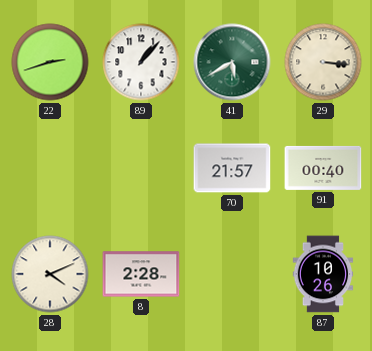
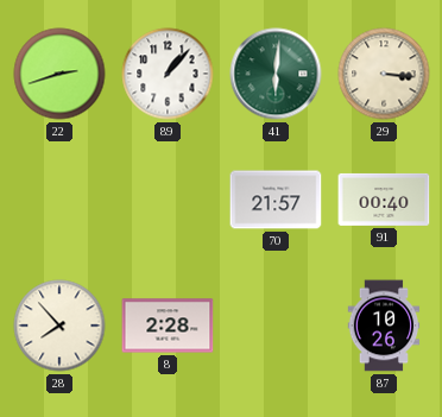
41: 5:40 -> 6:01
28: 4:11 -> 7:53
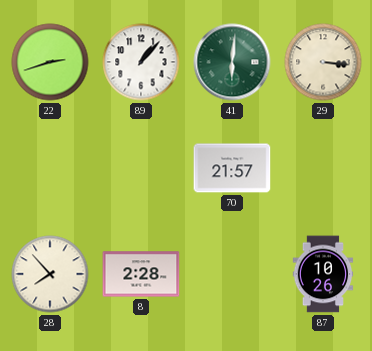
91: 00:40 -> none
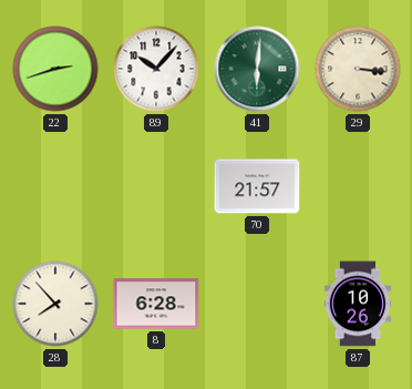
89: 1:07 -> 10:07
8: 2:28 -> 6:28
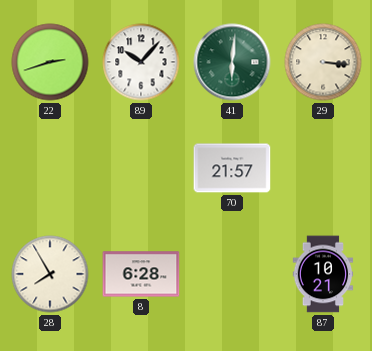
28: 7:53 -> 7:55
87: 10:26 -> 10:21
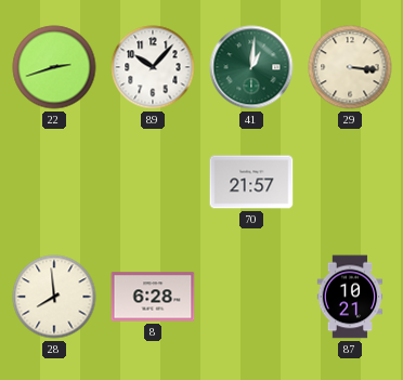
41: 6:01 -> 1:01
28: 7:55 -> 7:59
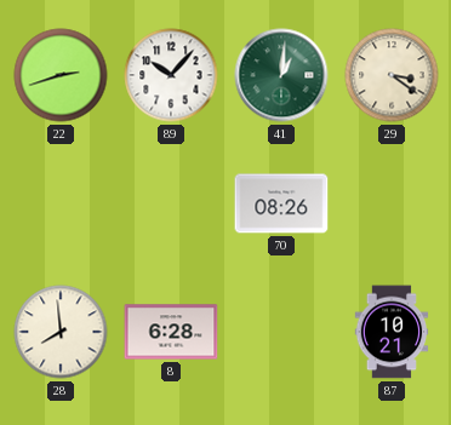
29: 3:16 -> 3:21
70: 21:57 -> 08:26
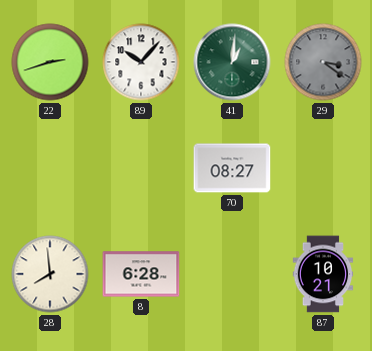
29 dial: cream -> grey
70: 08:26 -> 08:27
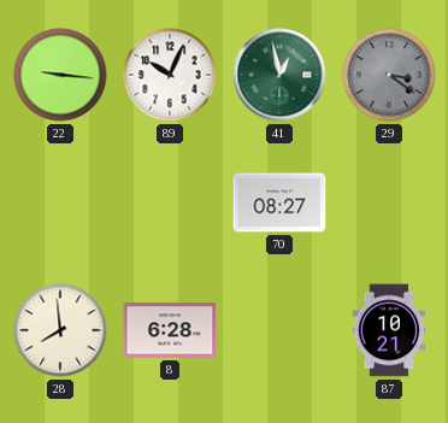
22: 2:42 -> 9:16
89: 10:07 -> 10:04
41: 1:01 -> 12:58
